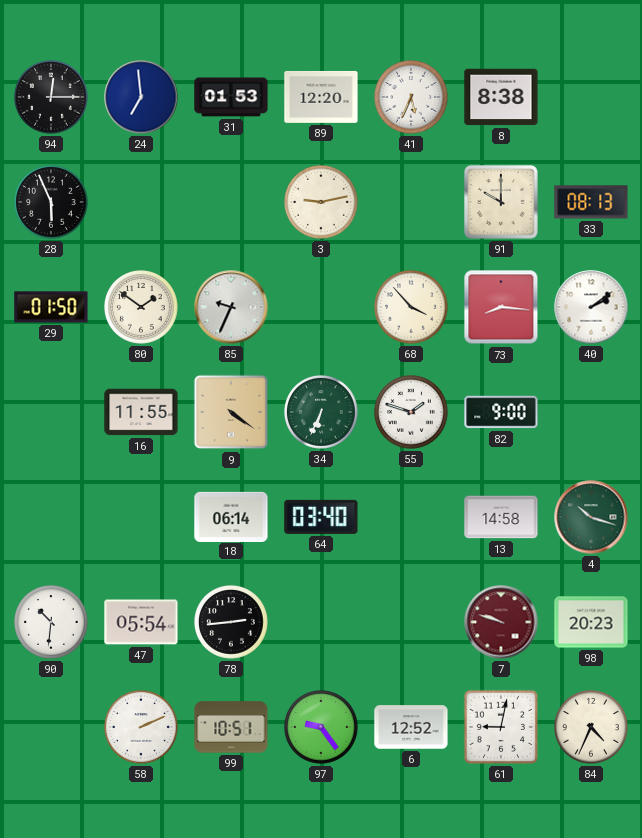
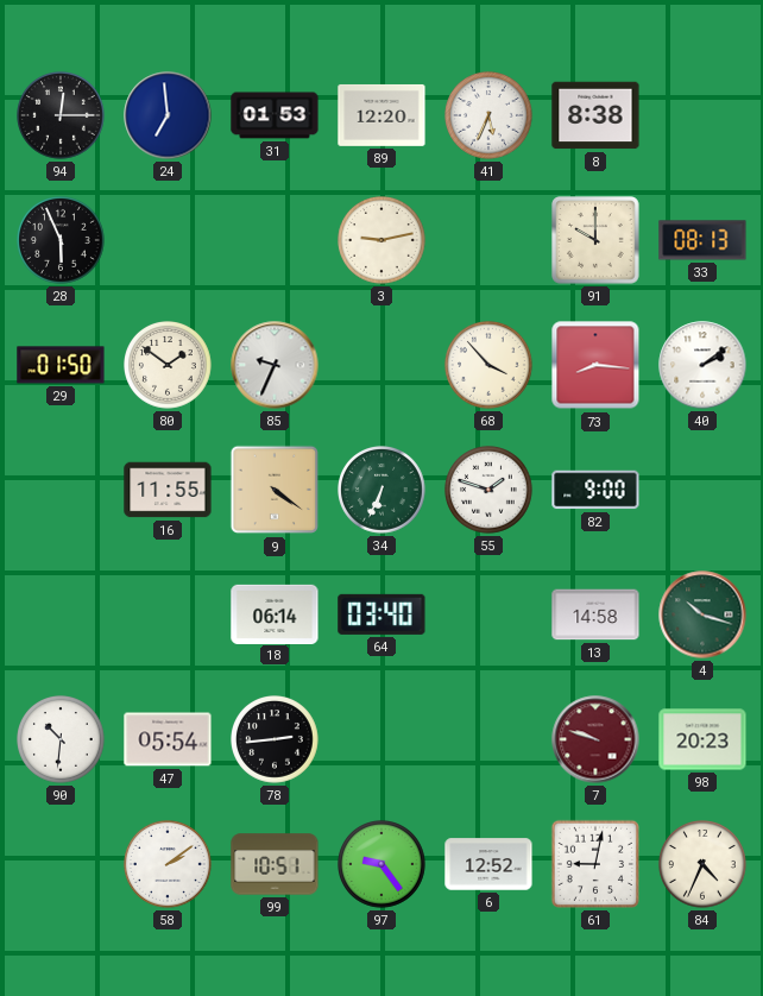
58: 2:11 -> 2:09
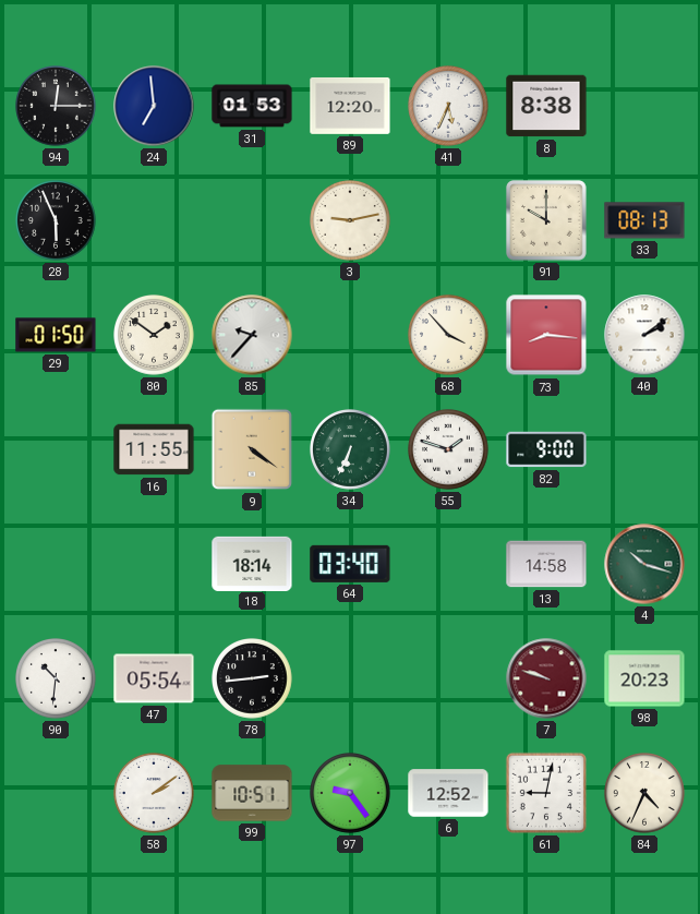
85: 9:34 -> 9:37
18: 06:14 -> 18:14
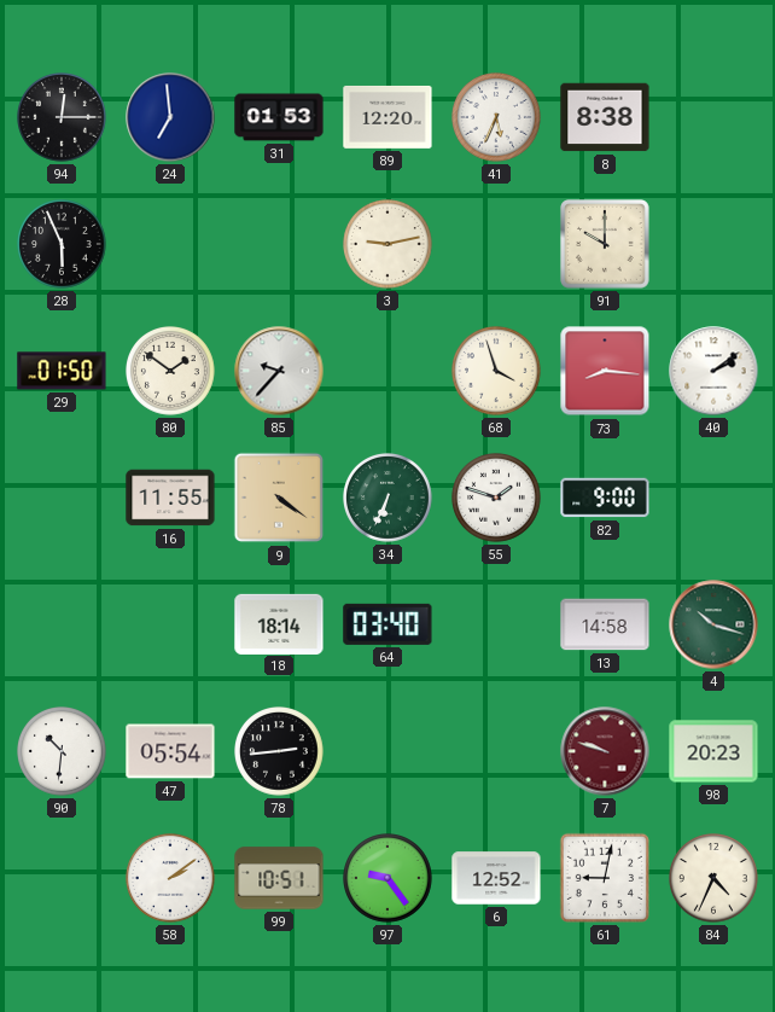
33: 08:13 -> none
68: 3:53 -> 3:57
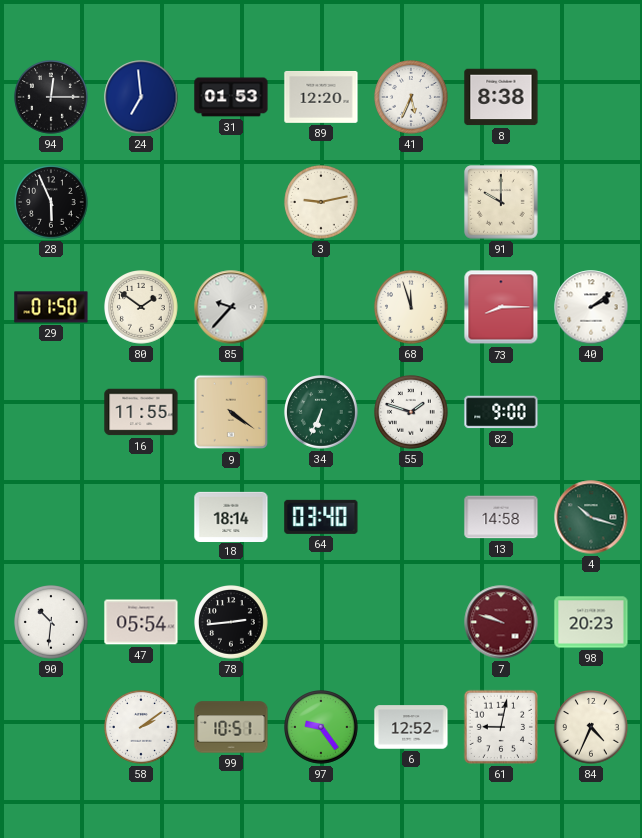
68: 3:57 -> 11:57
73: 8:16 -> 8:15
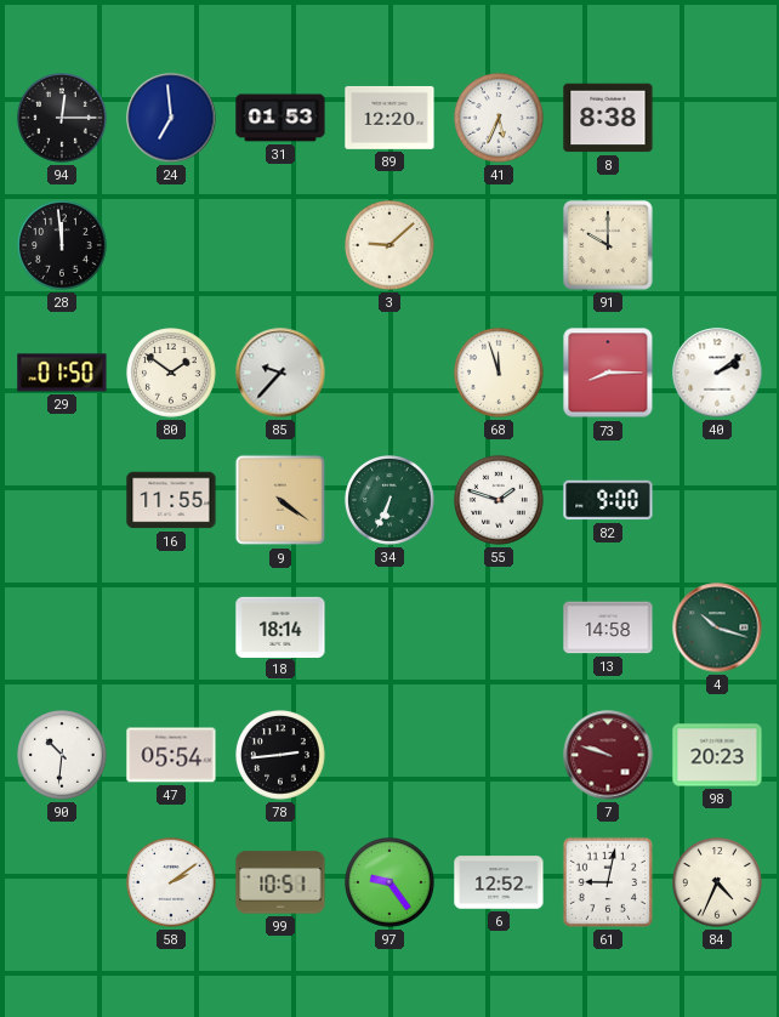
28: 5:56 -> 11:59
3: 9:13 -> 9:08
64: 03:40 -> none
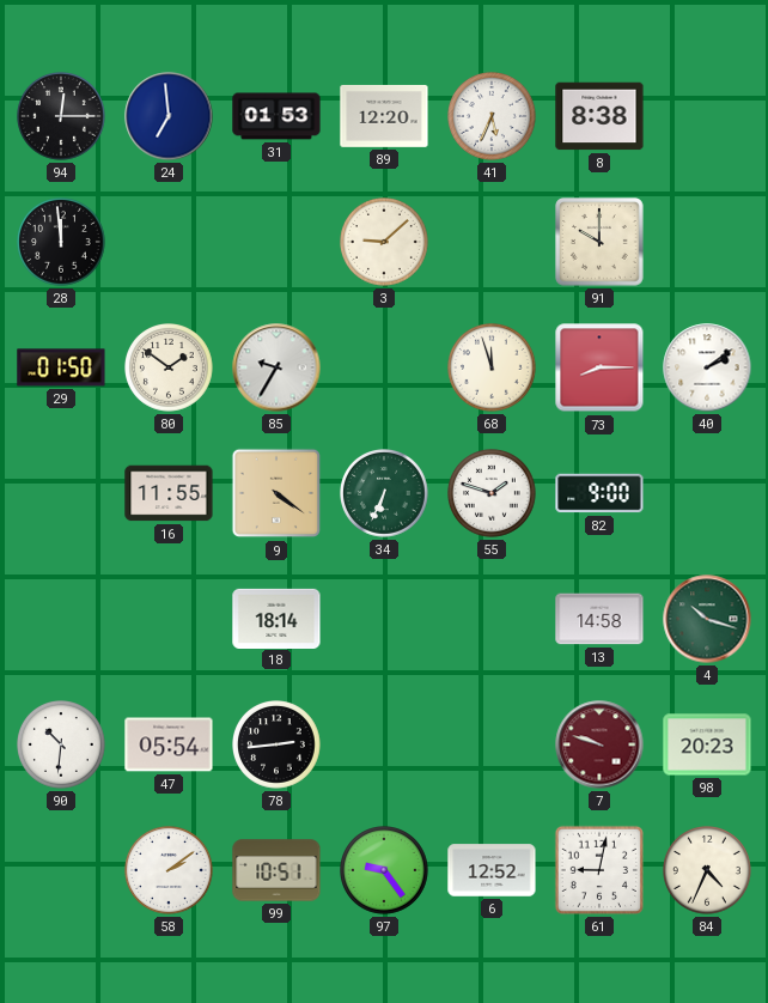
85: 9:37 -> 9:35
